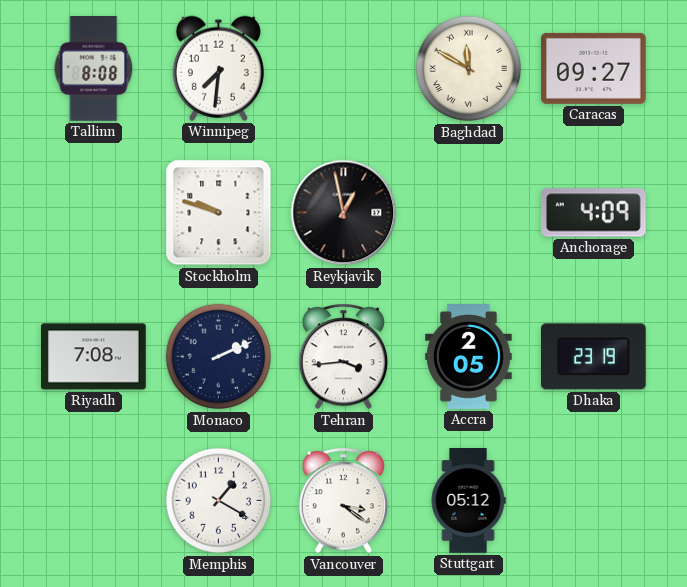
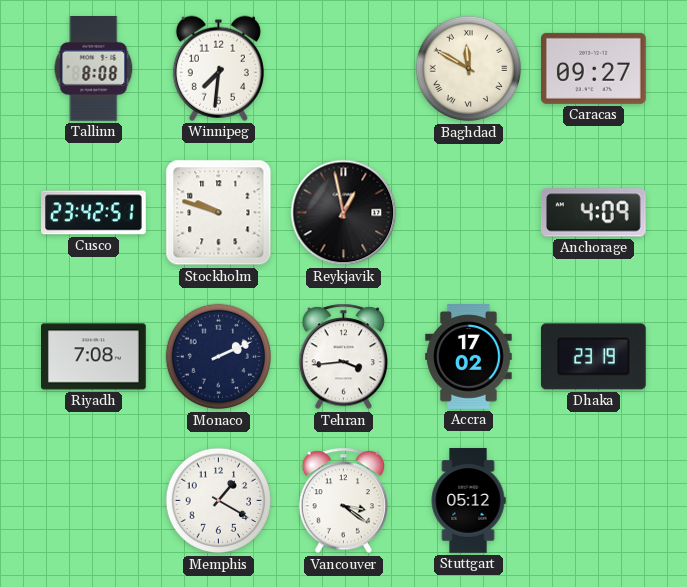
Cusco: none -> 23:42
Accra: 2:05 -> 17:02
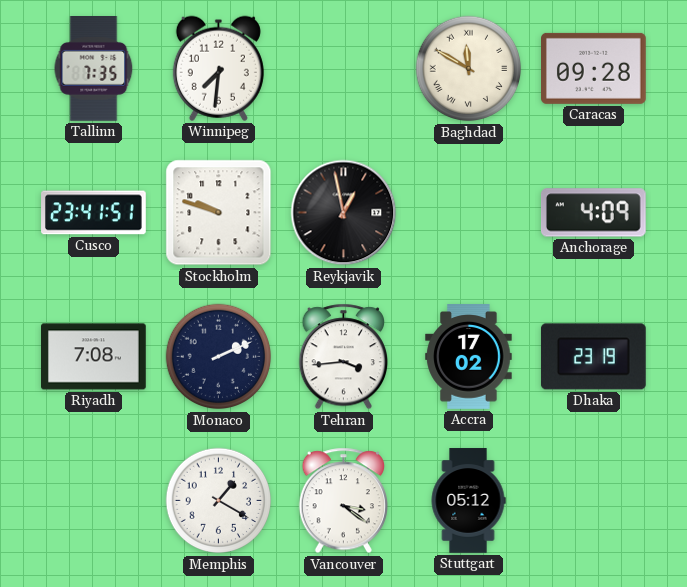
Tallinn: 8:08 -> 7:35
Caracas: 09:27 -> 09:28
Cusco: 23:42 -> 23:41
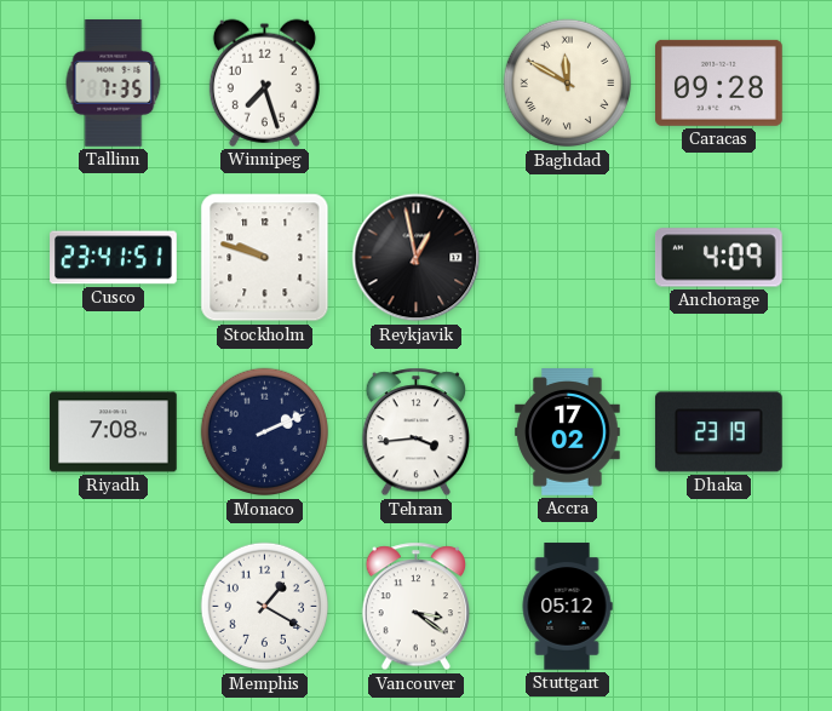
Winnipeg: 7:31 -> 7:27
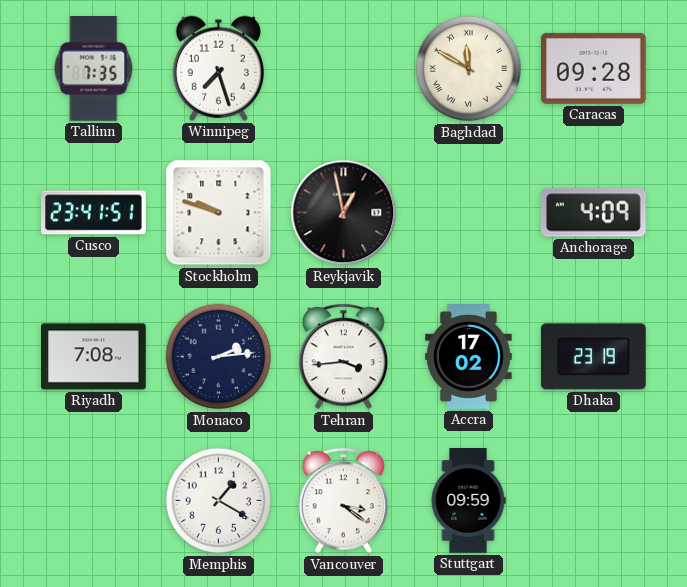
Monaco: 2:11 -> 2:14
Stuttgart: 05:12 -> 09:59
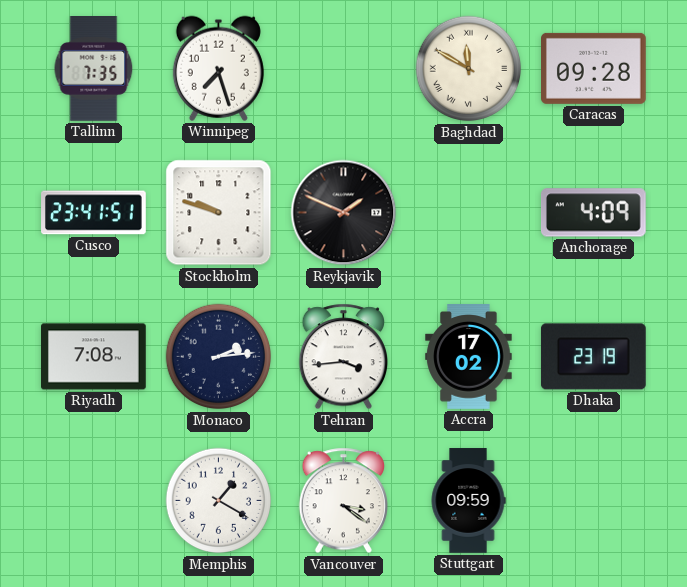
Reykjavik: 12:58 -> 1:49
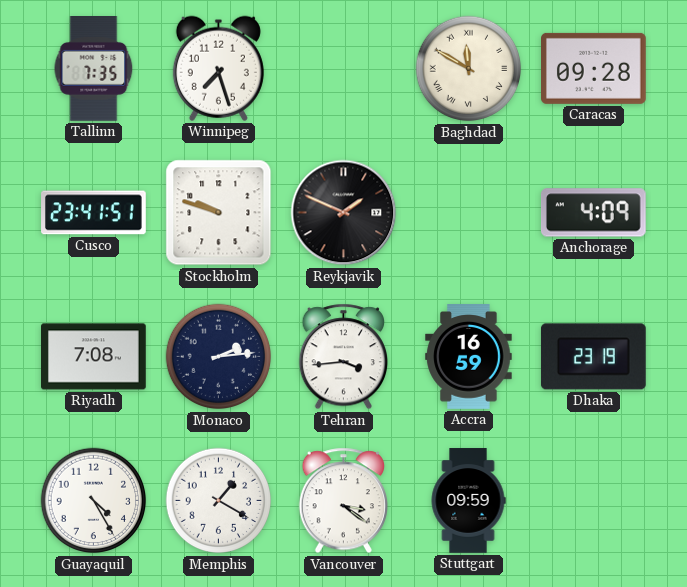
Accra: 17:02 -> 16:59
Guayaquil: none -> 4:25
